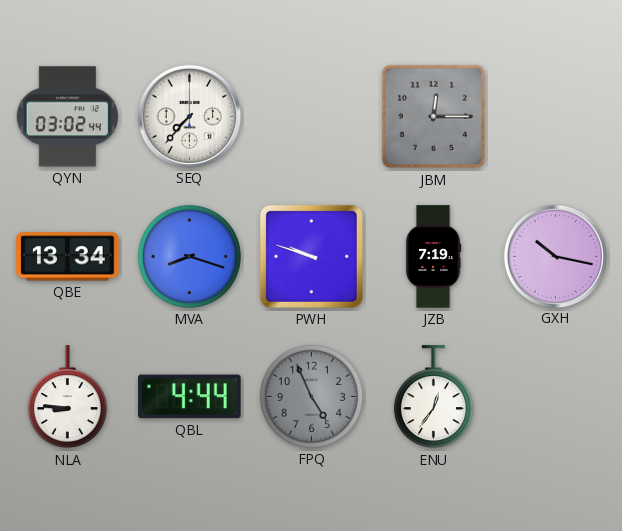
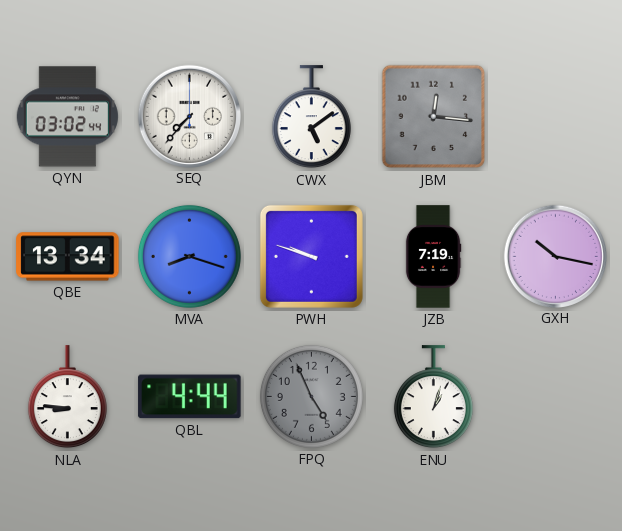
CWX: none -> 5:09
JBM: 12:15 -> 12:16
ENU: 12:36 -> 1:03
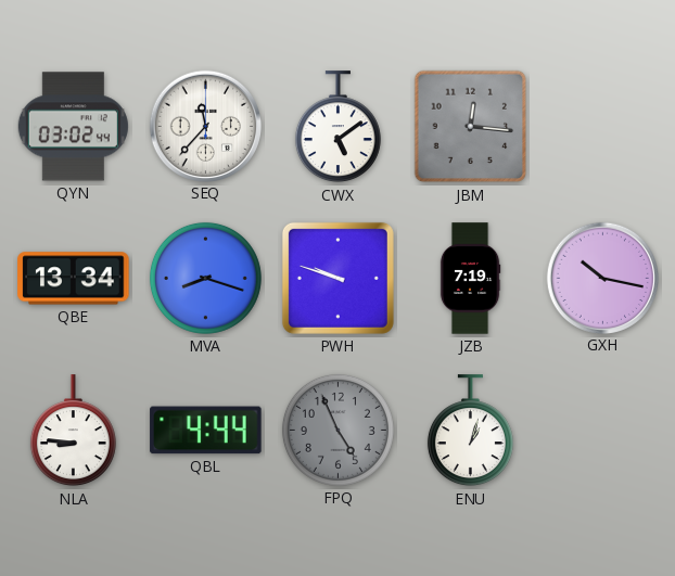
SEQ: 7:37 -> 11:37
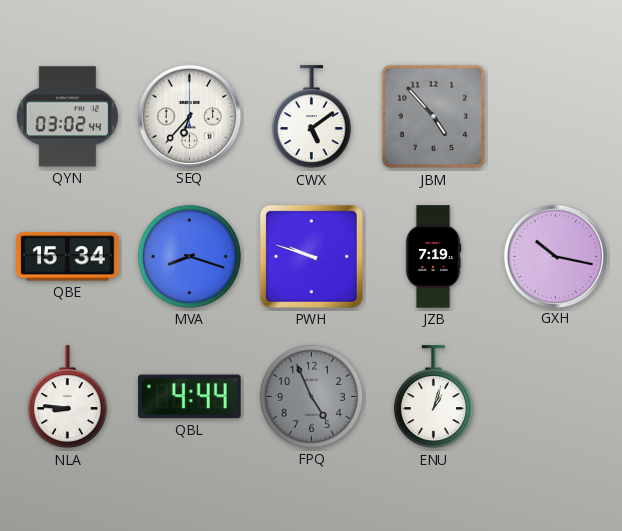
SEQ: 11:37 -> 6:37
JBM: 12:16 -> 4:53
QBE: 13:34 -> 15:34
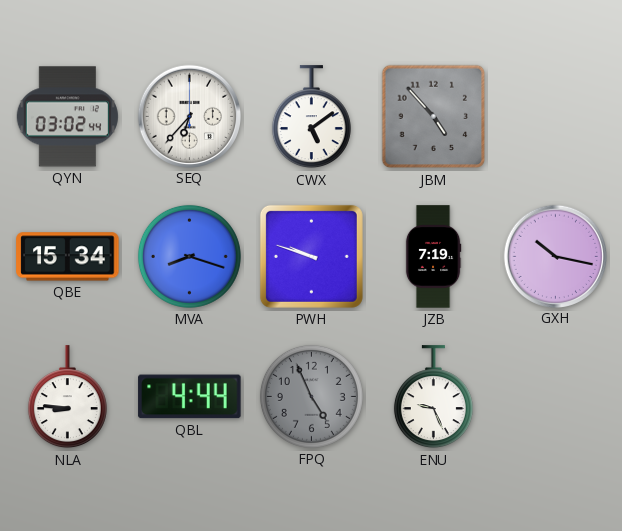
ENU: 1:03 -> 9:26
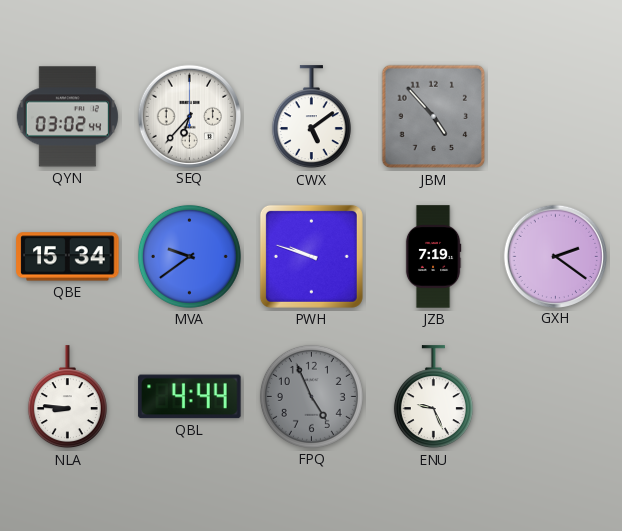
MVA: 8:18 -> 9:39
GXH: 10:17 -> 2:21
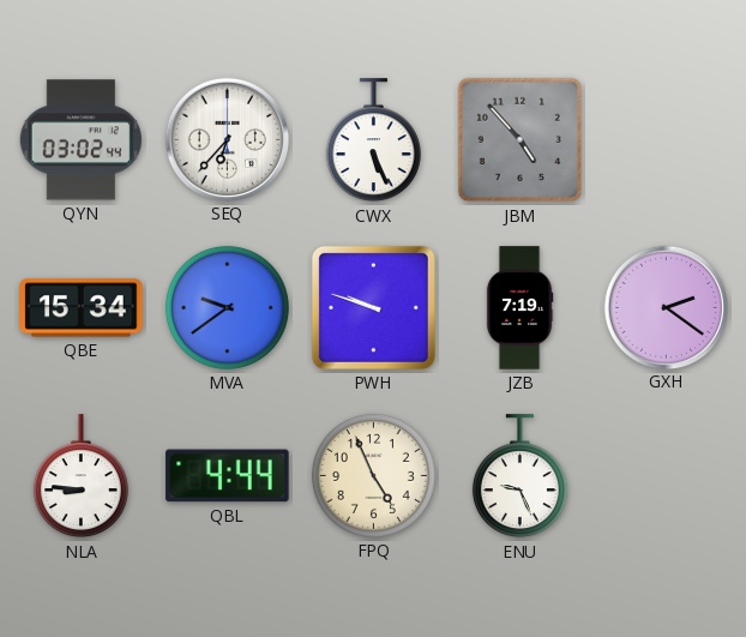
CWX: 5:09 -> 5:26
FPQ dial: grey -> cream
